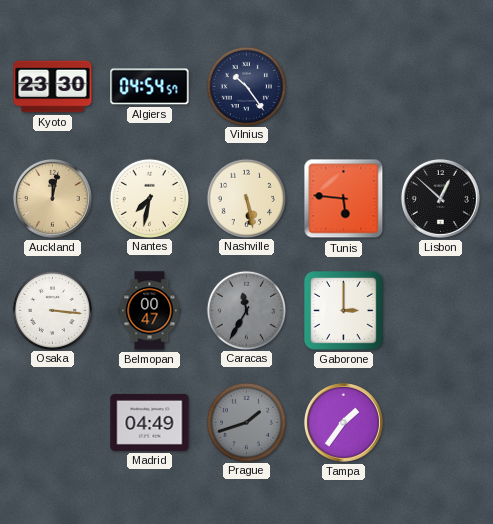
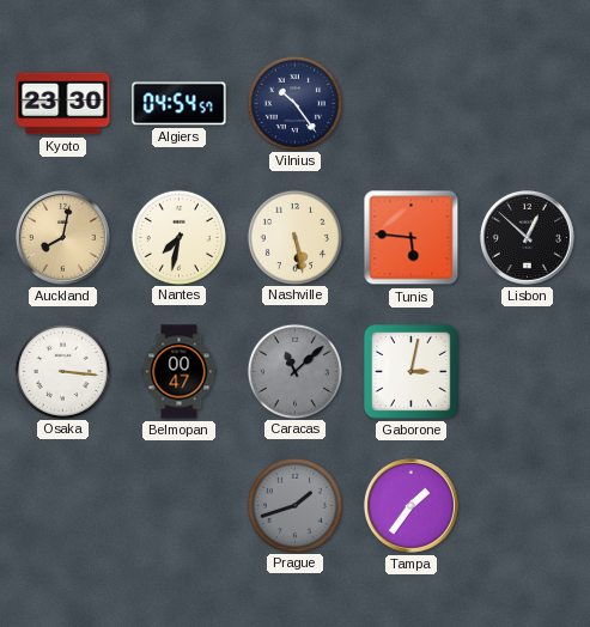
Auckland: 12:02 -> 8:02
Caracas: 11:35 -> 11:08
Gaborone: 3:00 -> 3:02
Madrid: 04:49 -> none
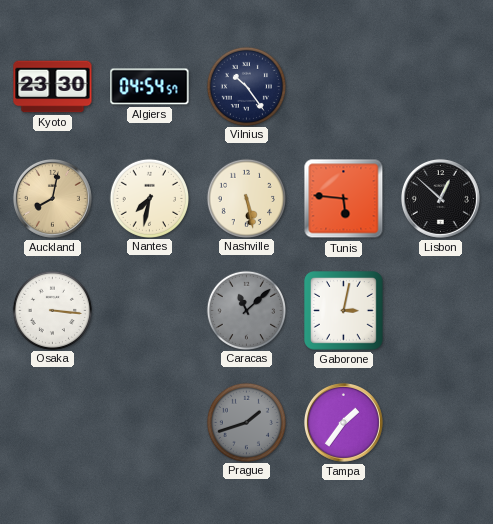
Belmopan: 00:47 -> none
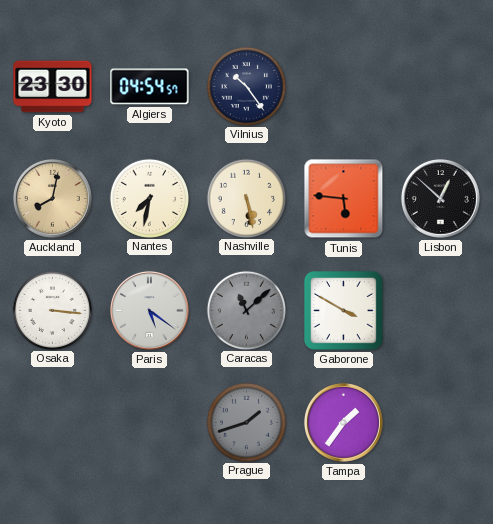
Paris: none -> 5:21
Gaborone: 3:02 -> 3:50
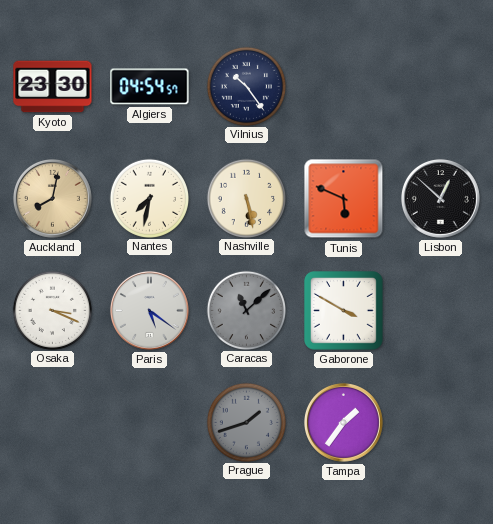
Tunis: 5:46 -> 5:49
Osaka: 3:16 -> 3:19
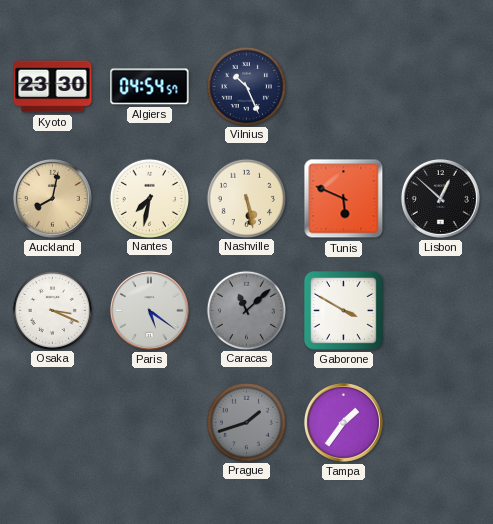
Vilnius: 10:24 -> 10:26
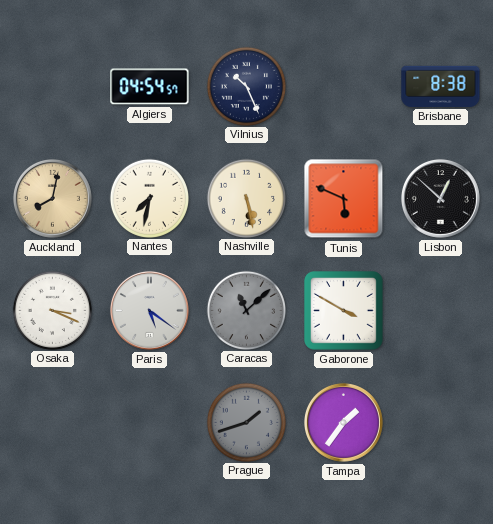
Kyoto: 23:30 -> none
Brisbane: none -> 8:38
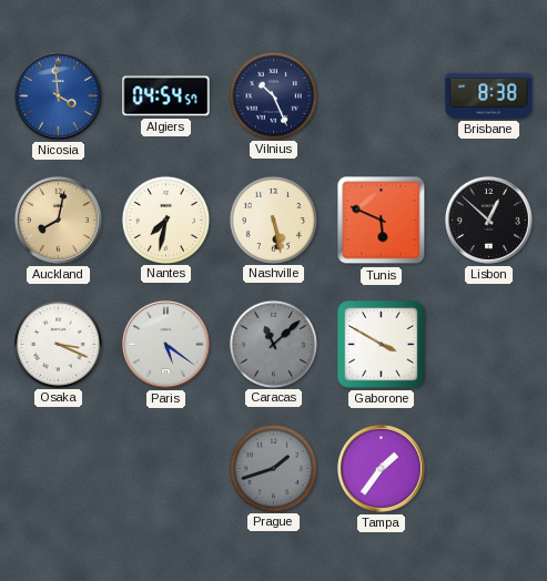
Nicosia: none -> 3:59
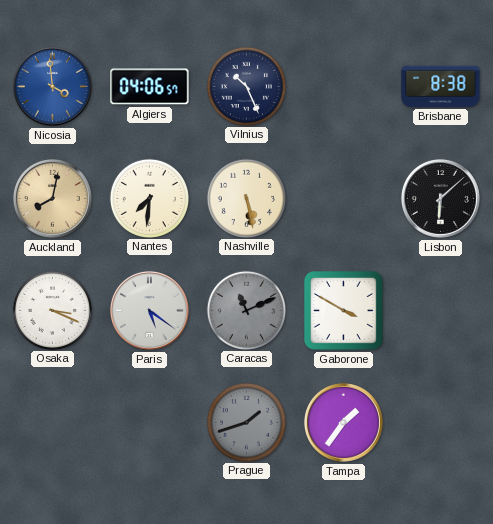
Algiers: 04:54 -> 04:06
Nantes: 7:32 -> 7:31
Tunis: 5:49 -> none
Lisbon: 12:52 -> 6:08
Caracas: 11:08 -> 11:11
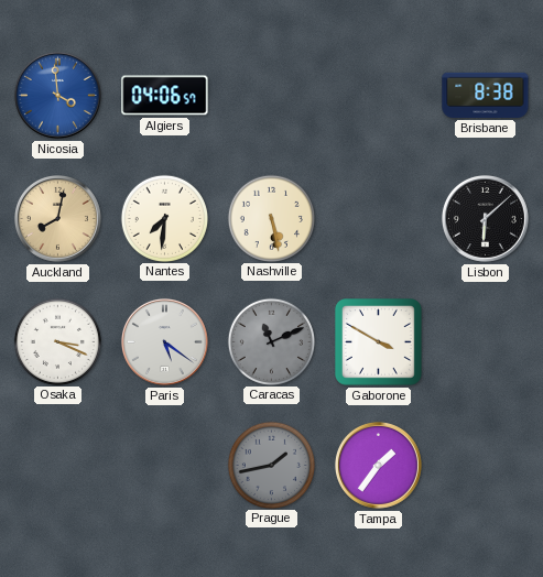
Vilnius: 10:26 -> none
Prague: 1:42 -> 1:43
